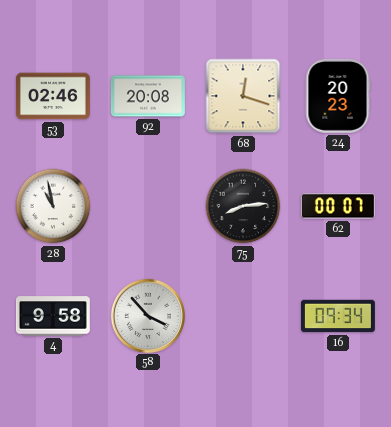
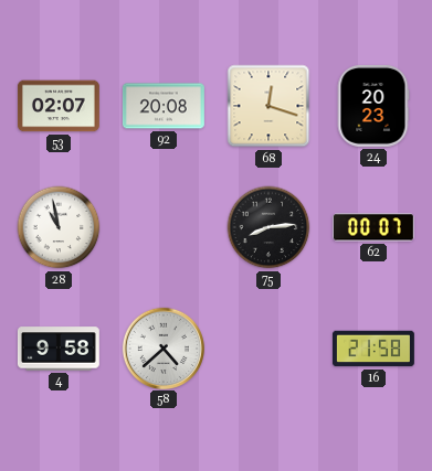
53: 02:46 -> 02:07
58: 3:53 -> 4:38
16: 09:34 -> 21:58
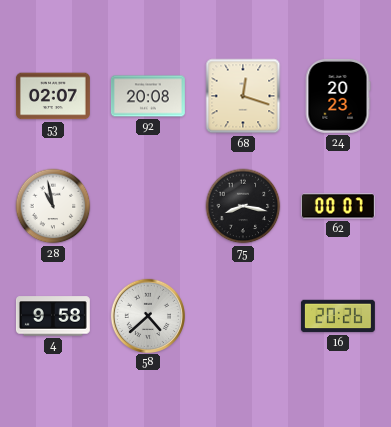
75: 8:14 -> 8:17
16: 21:58 -> 20:26
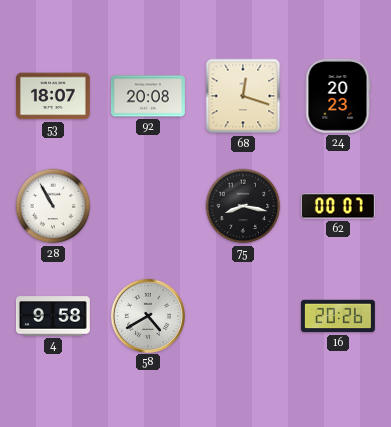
53: 02:07 -> 18:07
28: 10:58 -> 10:55
58: 4:38 -> 4:40
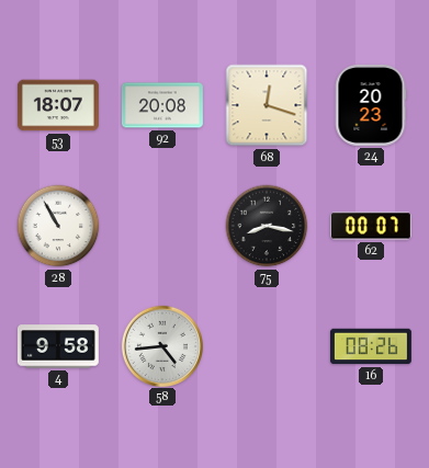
58: 4:40 -> 4:44
16: 20:26 -> 08:26
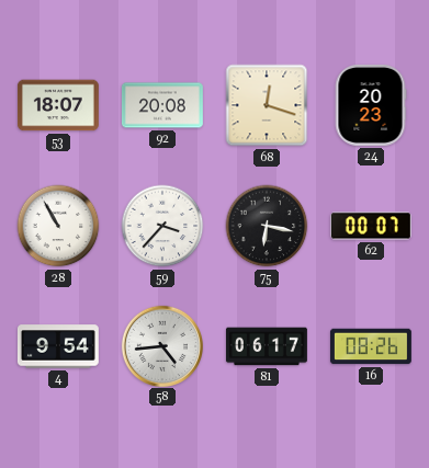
59: none -> 3:37
75: 8:17 -> 6:17
4: 9:58 -> 9:54
81: none -> 06:17
